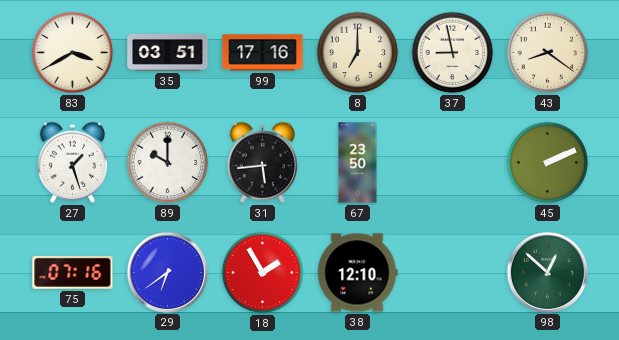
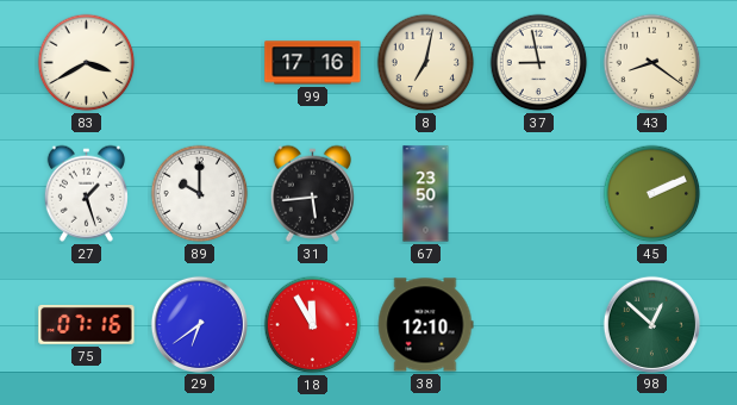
35: 03:51 -> none
8: 7:00 -> 7:02
18: 1:55 -> 11:55
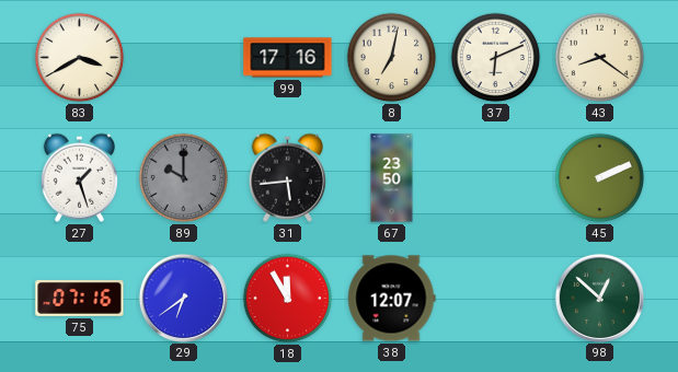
37: 8:58 -> 6:11
89 dial: white -> grey
38: 12:10 -> 12:07
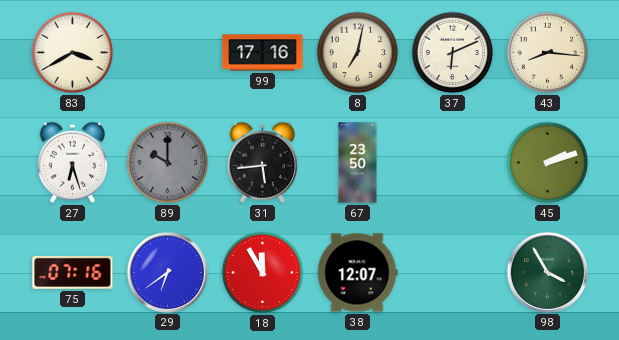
43: 8:21 -> 8:16
27: 1:27 -> 6:27
45: 2:11 -> 2:12
98: 12:52 -> 3:55
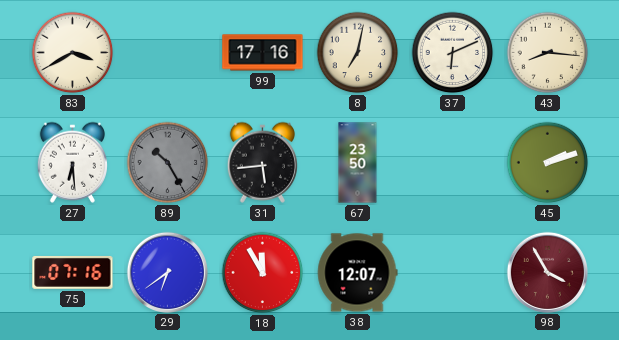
27: 6:27 -> 6:29
89: 10:00 -> 10:25
98 dial: green -> burgundy
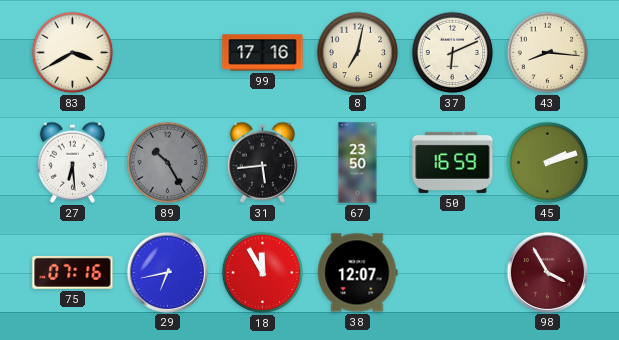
50: none -> 16:59
29: 6:39 -> 6:43
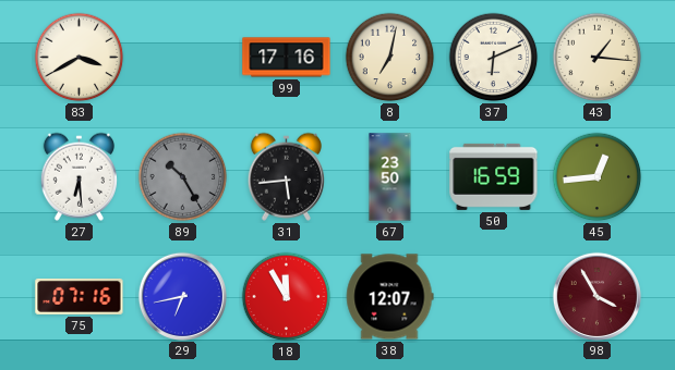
43: 8:16 -> 1:16
45: 2:12 -> 12:44
